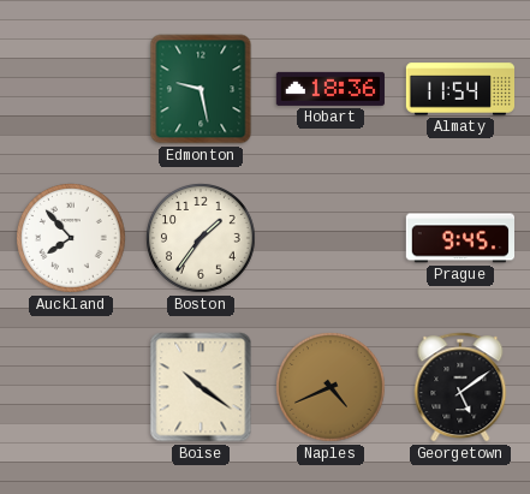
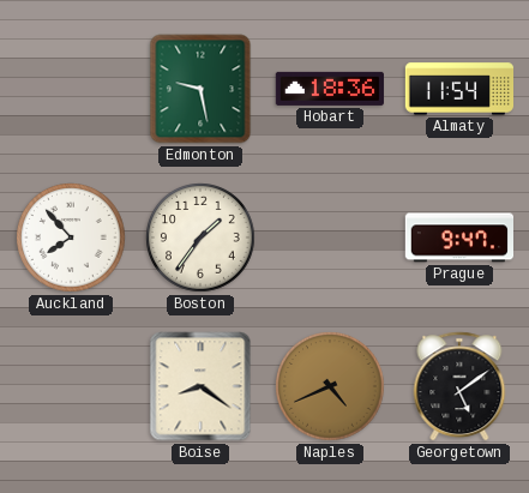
Prague: 9:45 -> 9:47
Boise: 10:21 -> 8:21
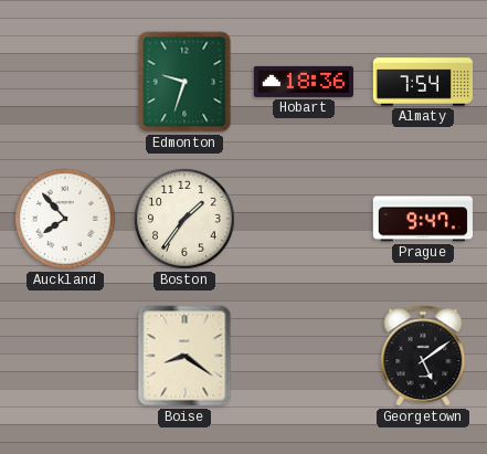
Edmonton: 9:28 -> 9:33
Almaty: 11:54 -> 7:54
Naples: 4:41 -> none
